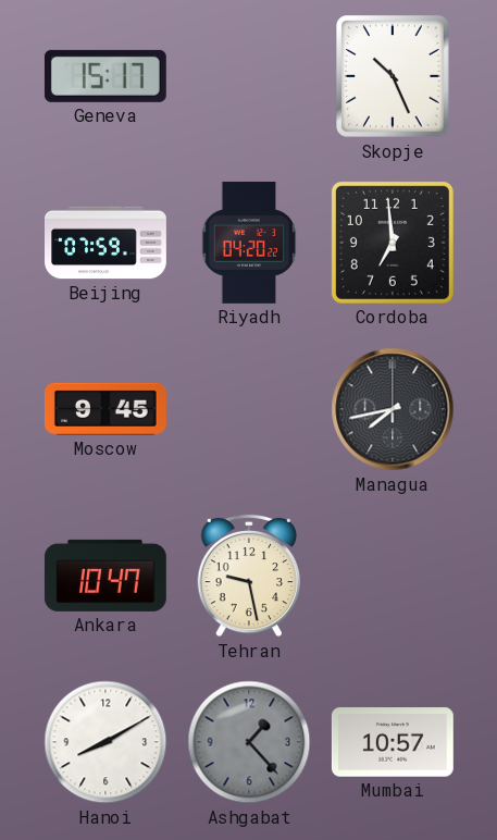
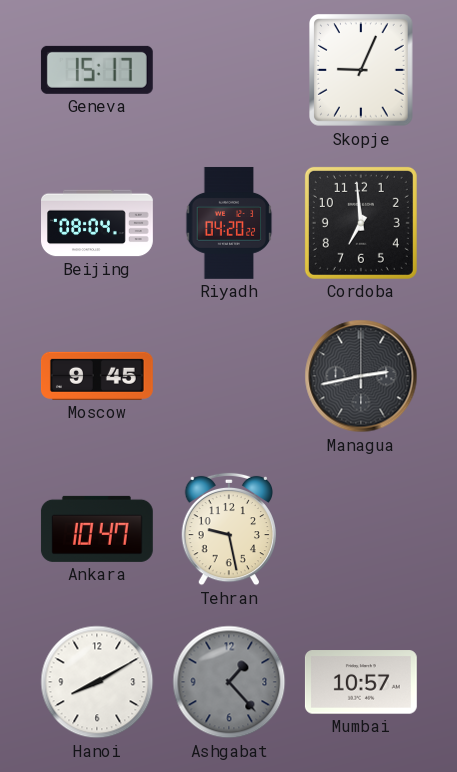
Skopje: 10:26 -> 9:04
Beijing: 07:59 -> 08:04
Managua: 7:43 -> 2:43
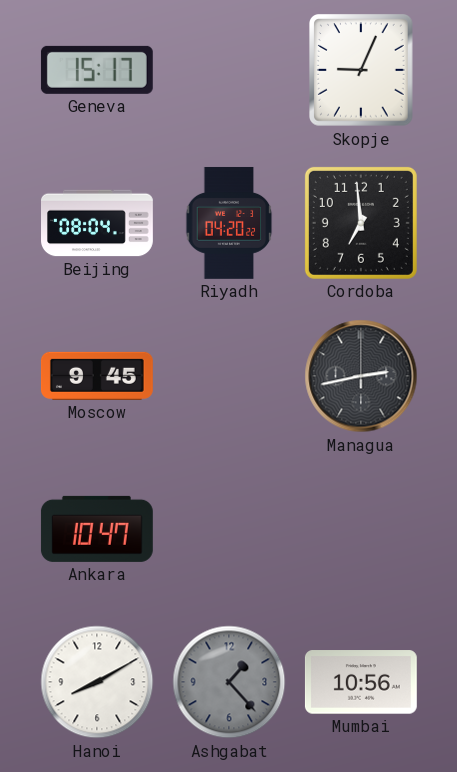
Tehran: 9:28 -> none
Mumbai: 10:57 -> 10:56
